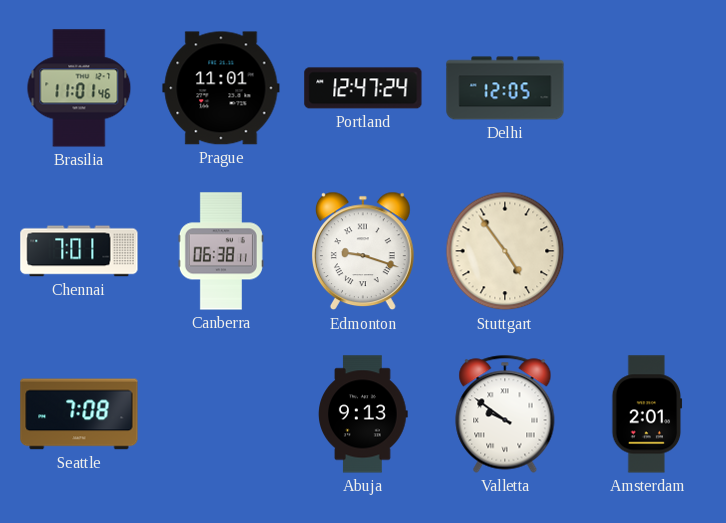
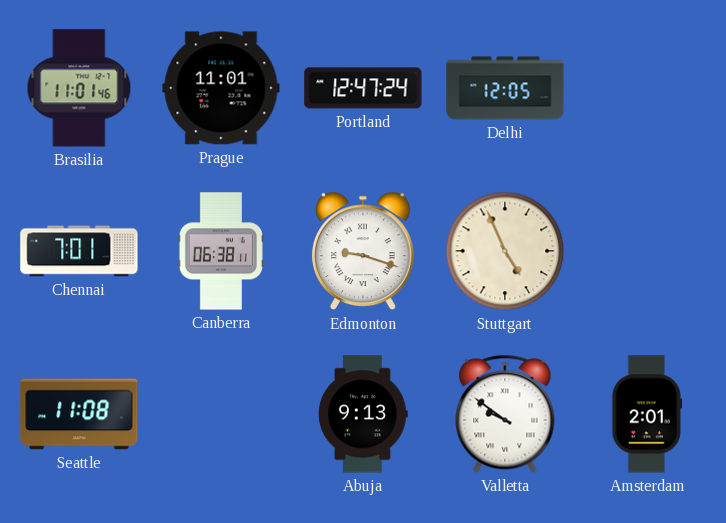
Stuttgart: 4:54 -> 4:56
Seattle: 7:08 -> 11:08
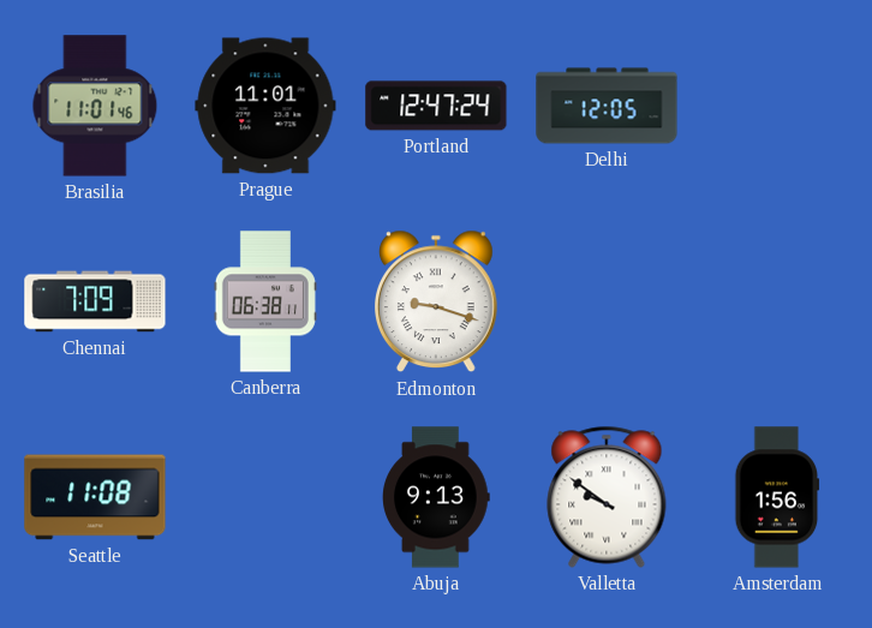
Chennai: 7:01 -> 7:09
Stuttgart: 4:56 -> none
Amsterdam: 2:01 -> 1:56
